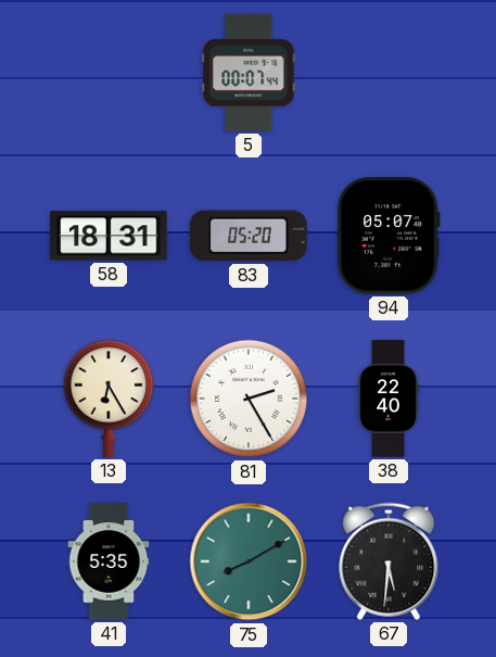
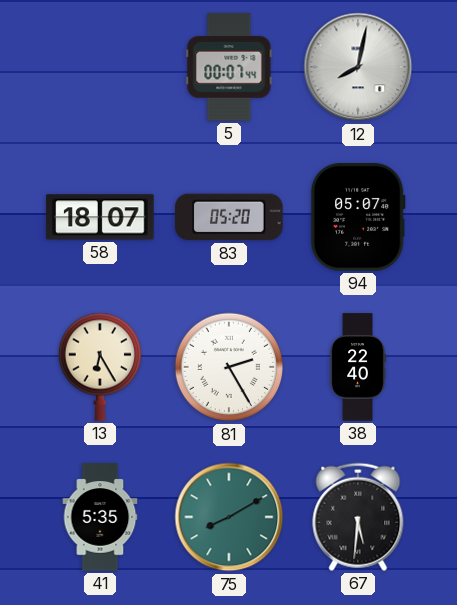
12: none -> 8:02
58: 18:31 -> 18:07
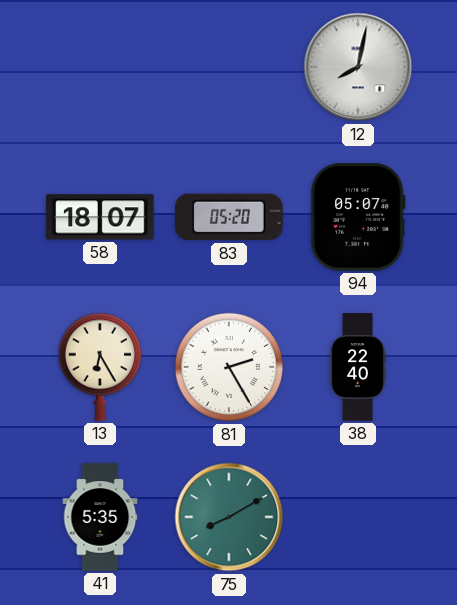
5: 00:07 -> none
67: 5:31 -> none
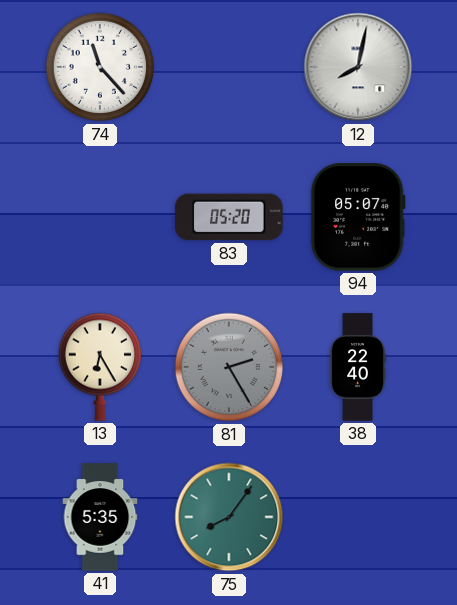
74: none -> 11:23
58: 18:07 -> none
81 dial: white -> grey
75: 8:10 -> 8:06
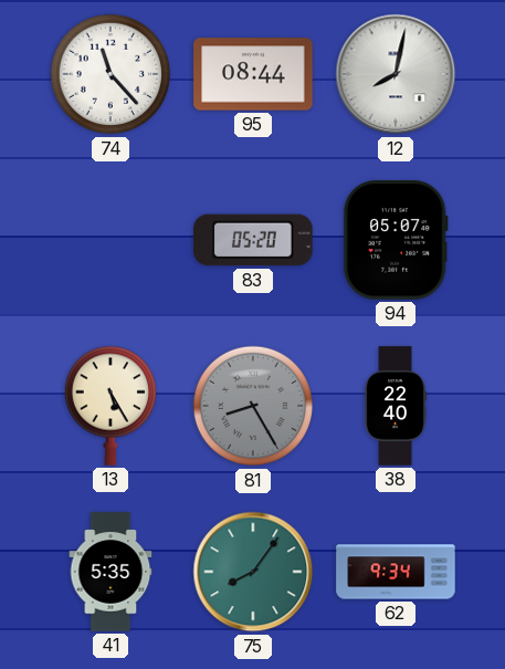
95: none -> 08:44
13: 6:25 -> 5:25
81: 2:25 -> 8:25
62: none -> 9:34
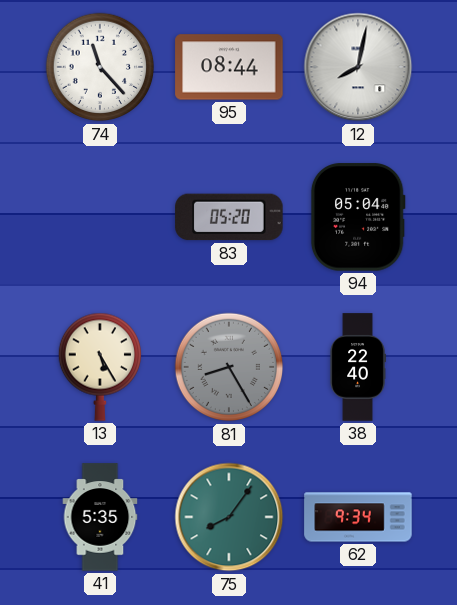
94: 05:07 -> 05:04
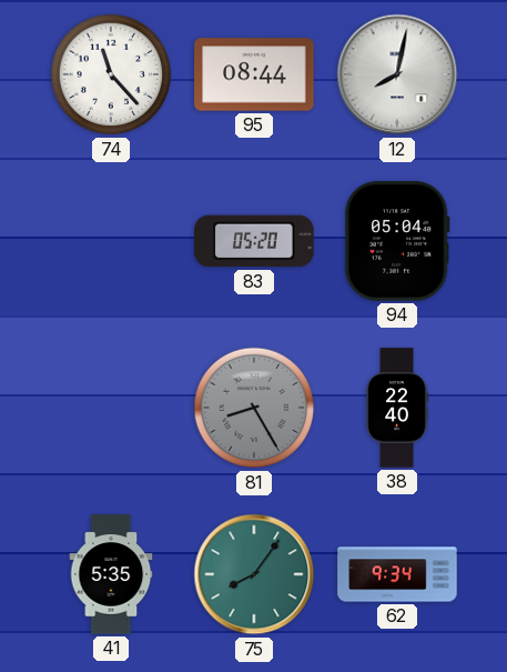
13: 5:25 -> none
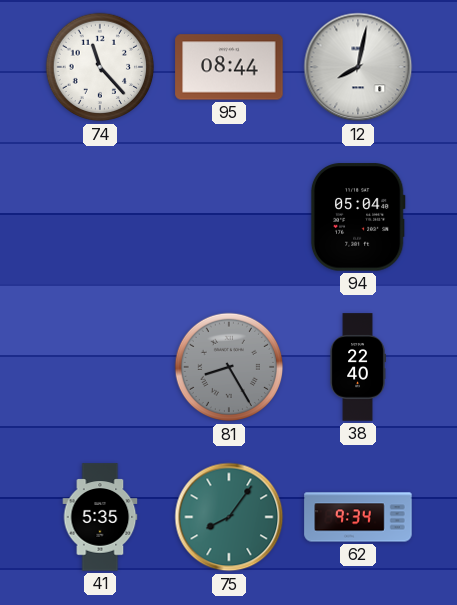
83: 05:20 -> none
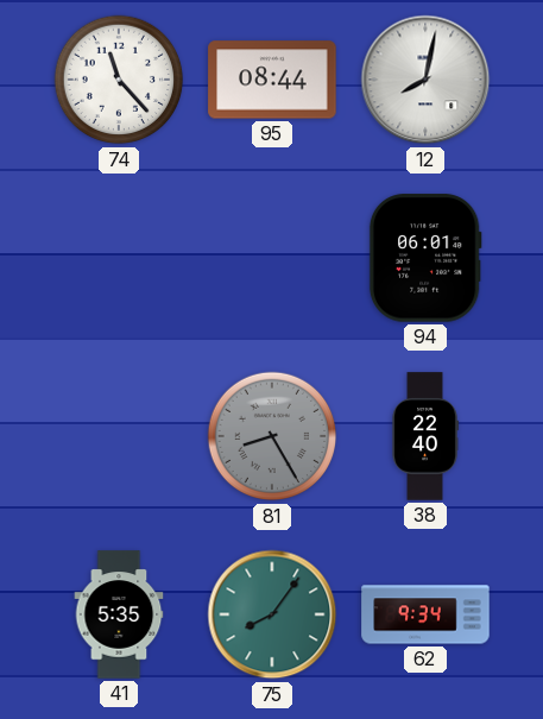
94: 05:04 -> 06:01
